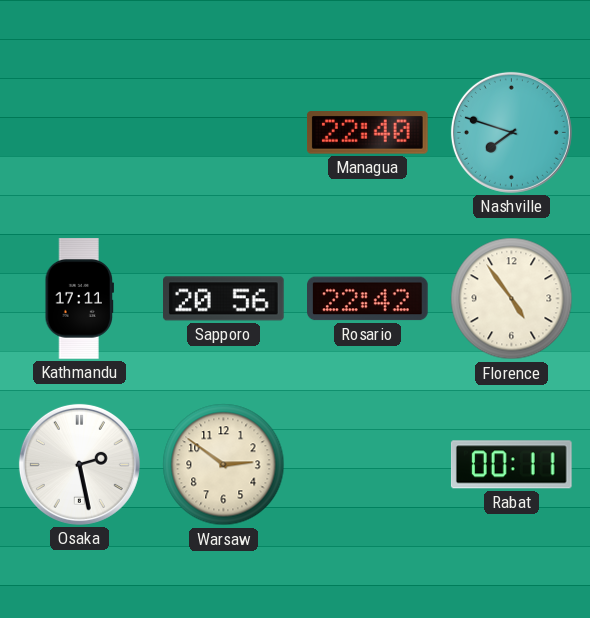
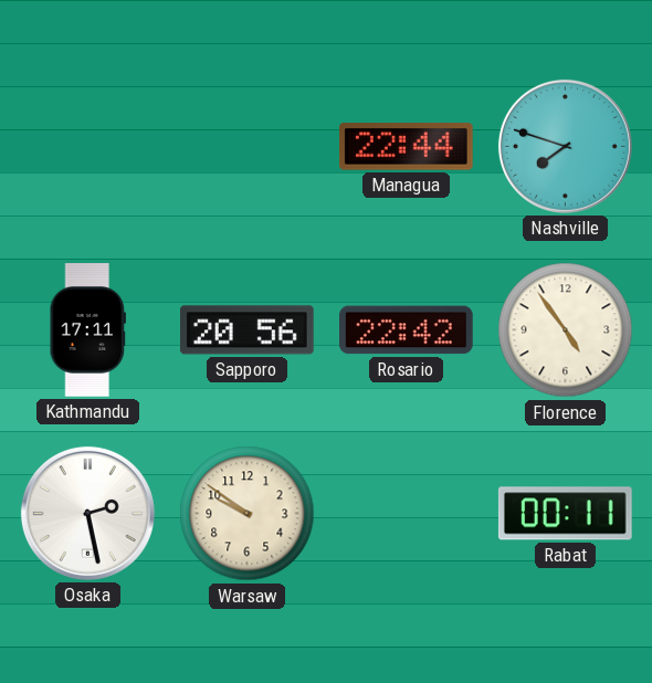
Managua: 22:40 -> 22:44
Warsaw: 2:51 -> 9:51
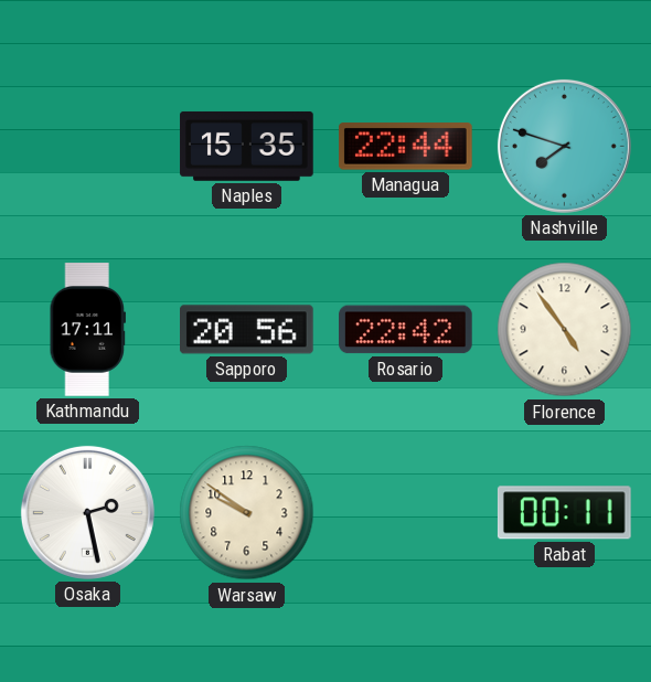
Naples: none -> 15:35
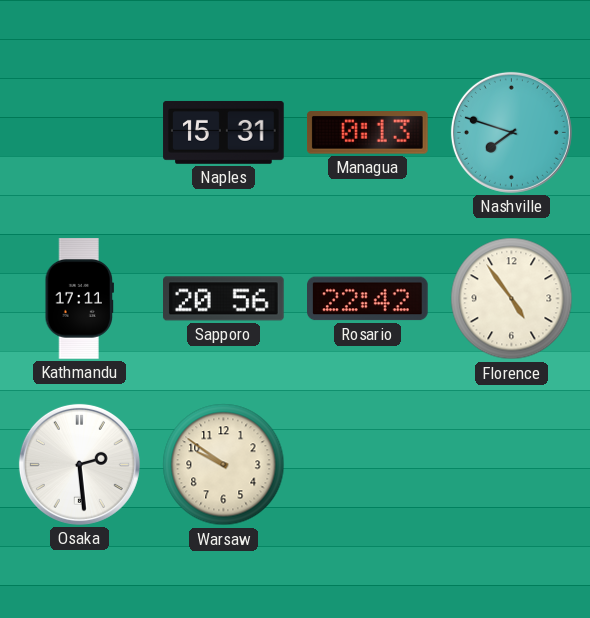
Naples: 15:35 -> 15:31
Managua: 22:44 -> 0:13
Osaka: 2:28 -> 2:29
Rabat: 00:11 -> none
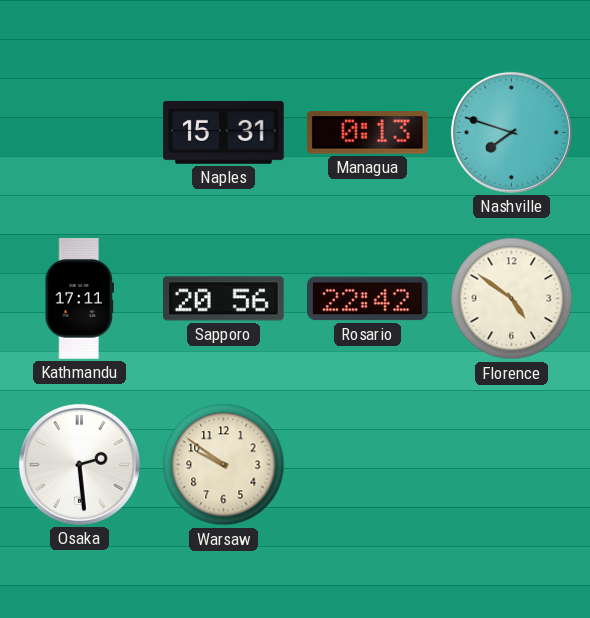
Florence: 4:54 -> 4:51
